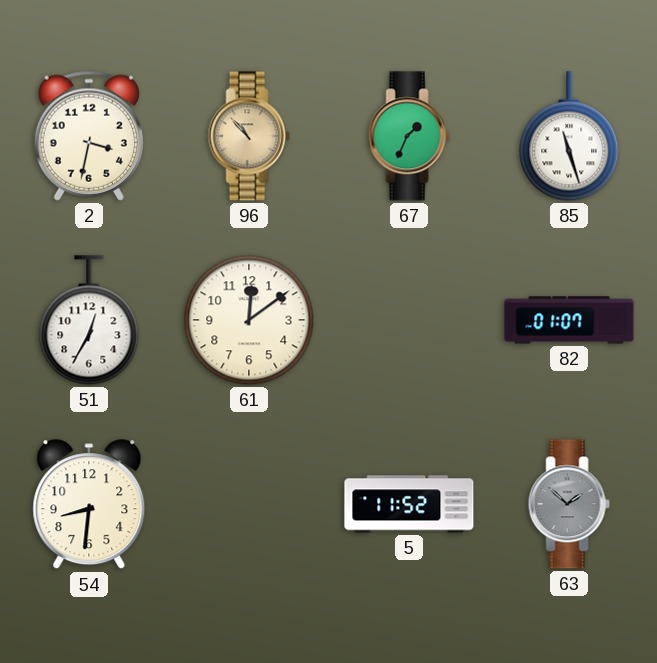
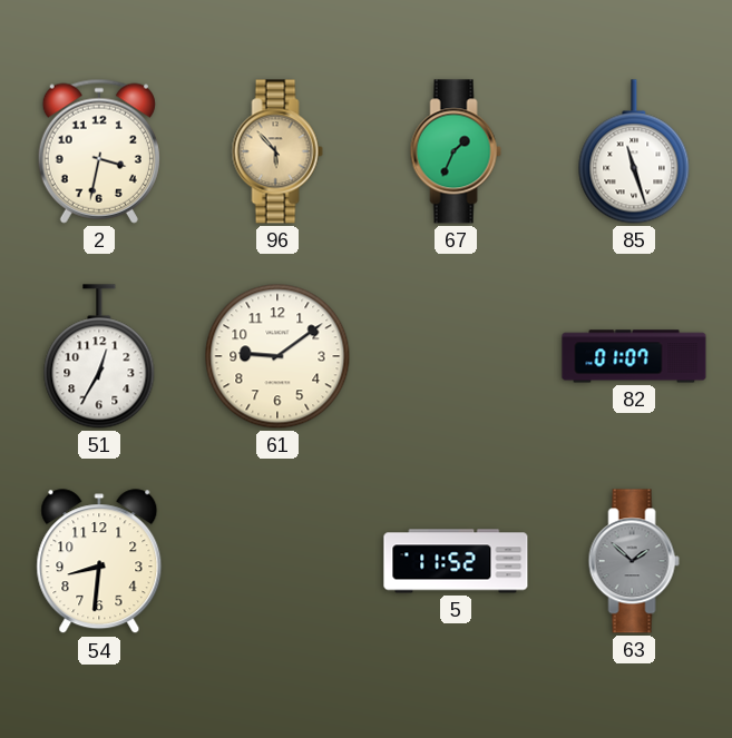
96: 10:53 -> 5:53
61: 12:09 -> 9:09
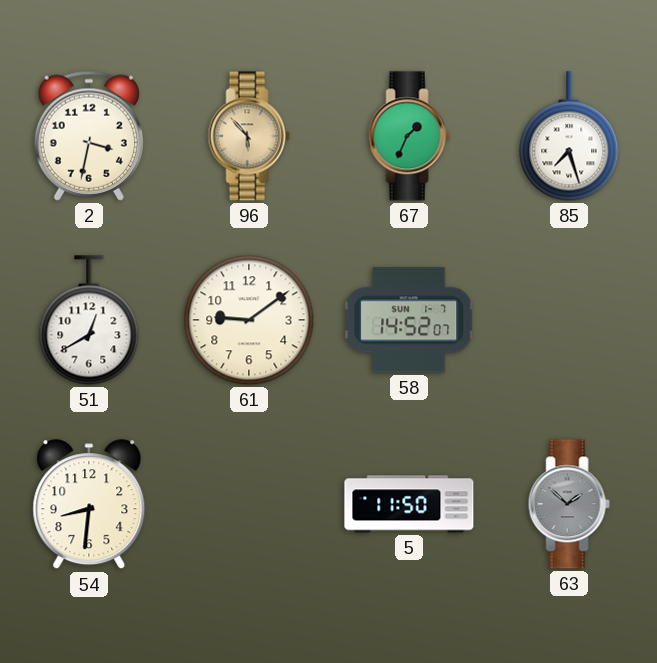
85: 11:27 -> 7:27
51: 12:35 -> 12:40
58: none -> 14:52
82: 01:07 -> none
5: 11:52 -> 11:50
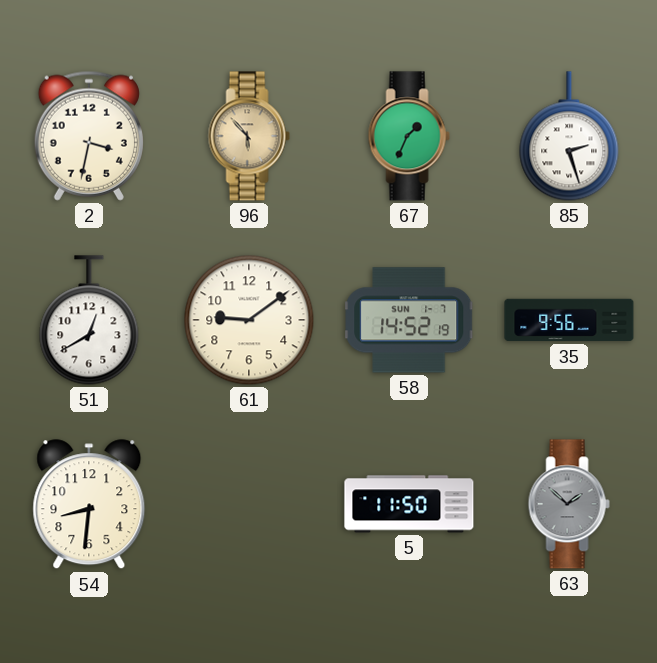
85: 7:27 -> 2:27
58: 14:52:07 -> 14:52:19
35: none -> 9:56
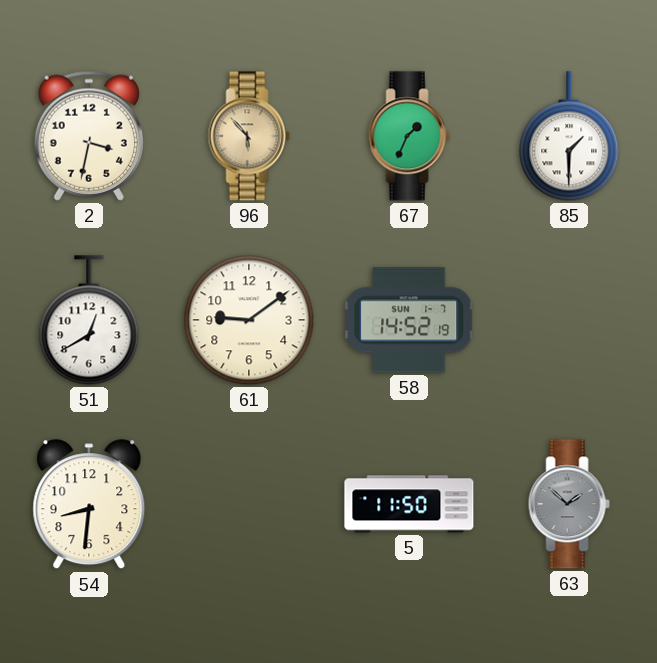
85: 2:27 -> 1:30
35: 9:56 -> none
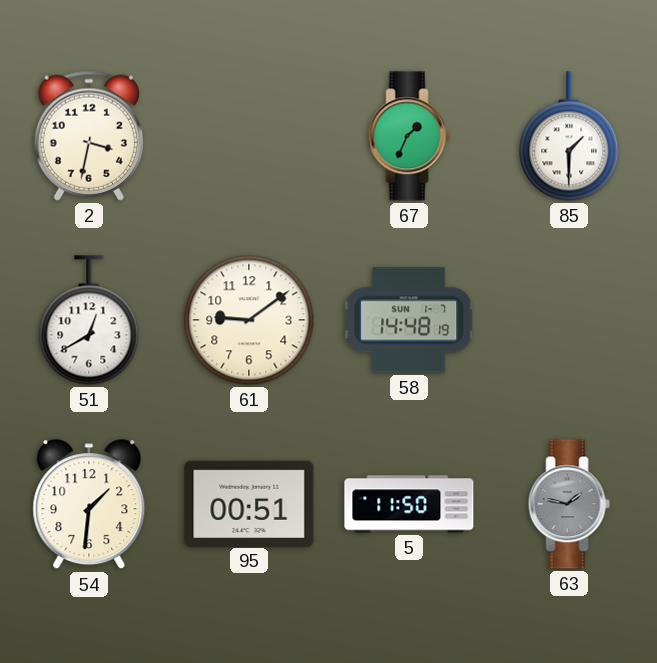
96: 5:53 -> none
58: 14:52 -> 14:48
54: 8:31 -> 1:31
95: none -> 00:51
63: 1:52 -> 1:47
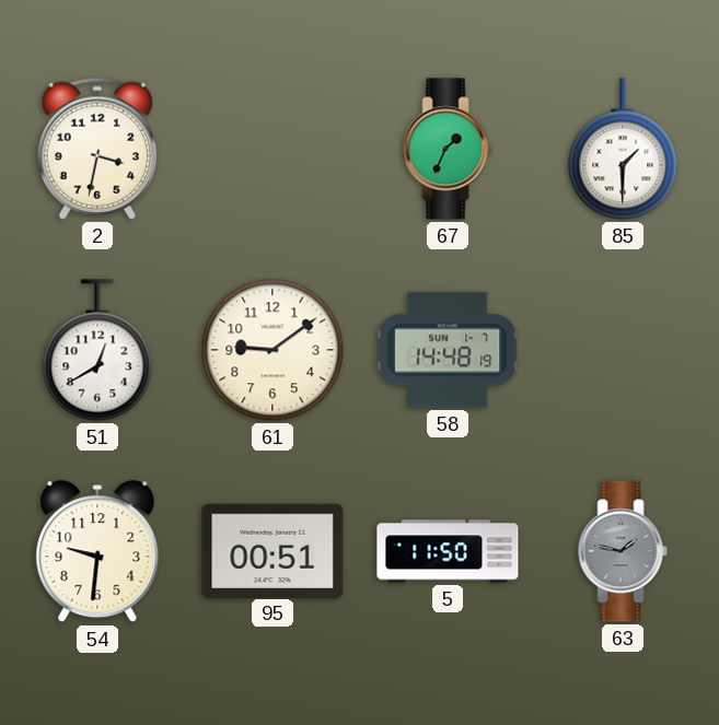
54: 1:31 -> 9:31
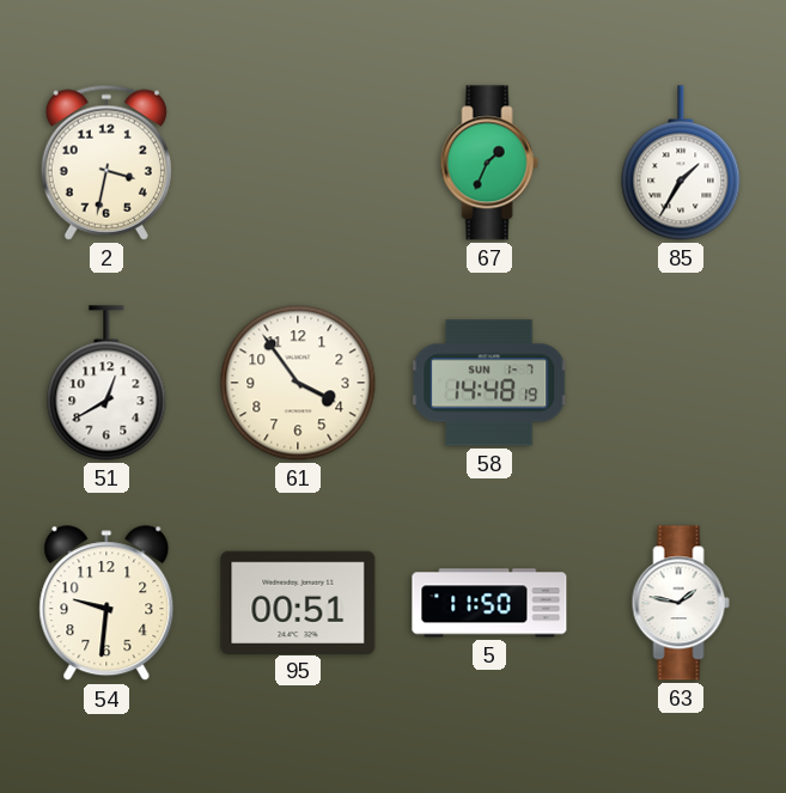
85: 1:30 -> 1:35
61: 9:09 -> 3:54
63 dial: grey -> white
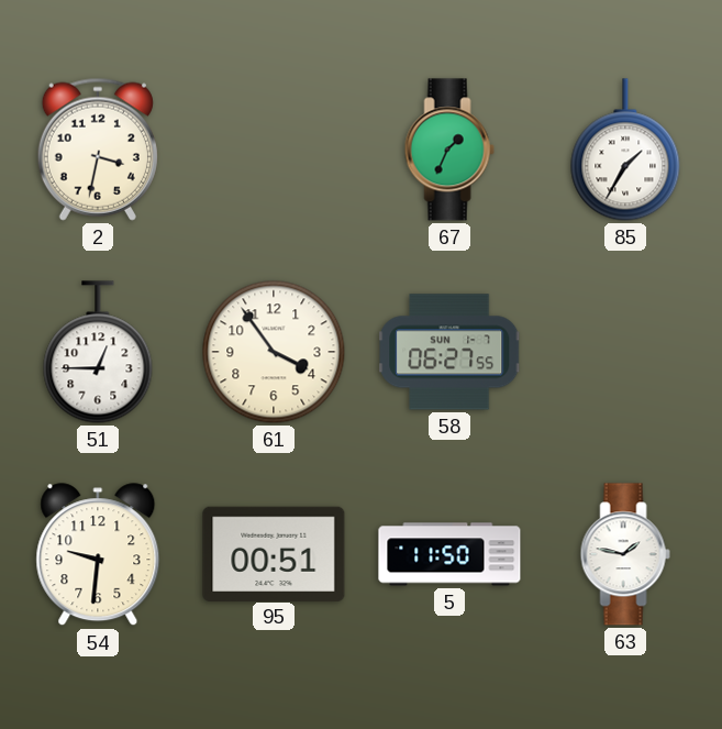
51: 12:40 -> 12:45
58: 14:48 -> 06:27
